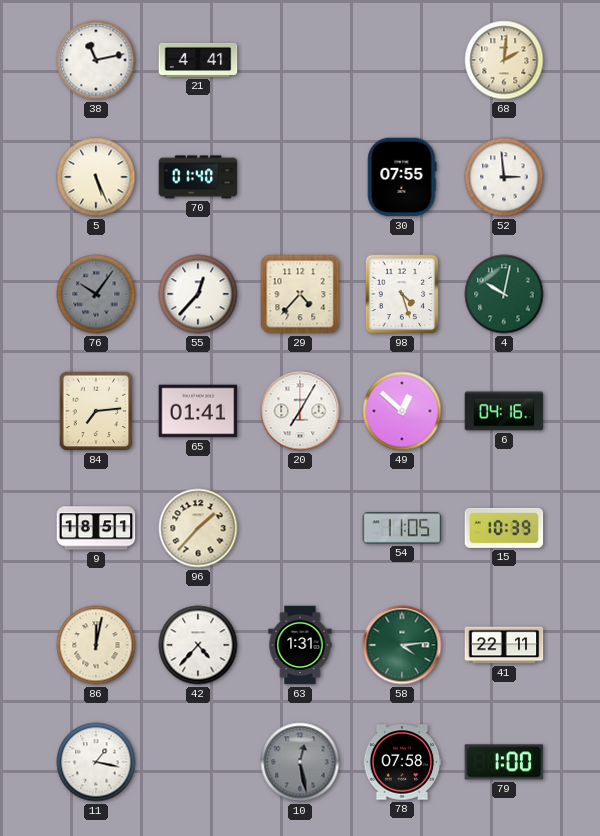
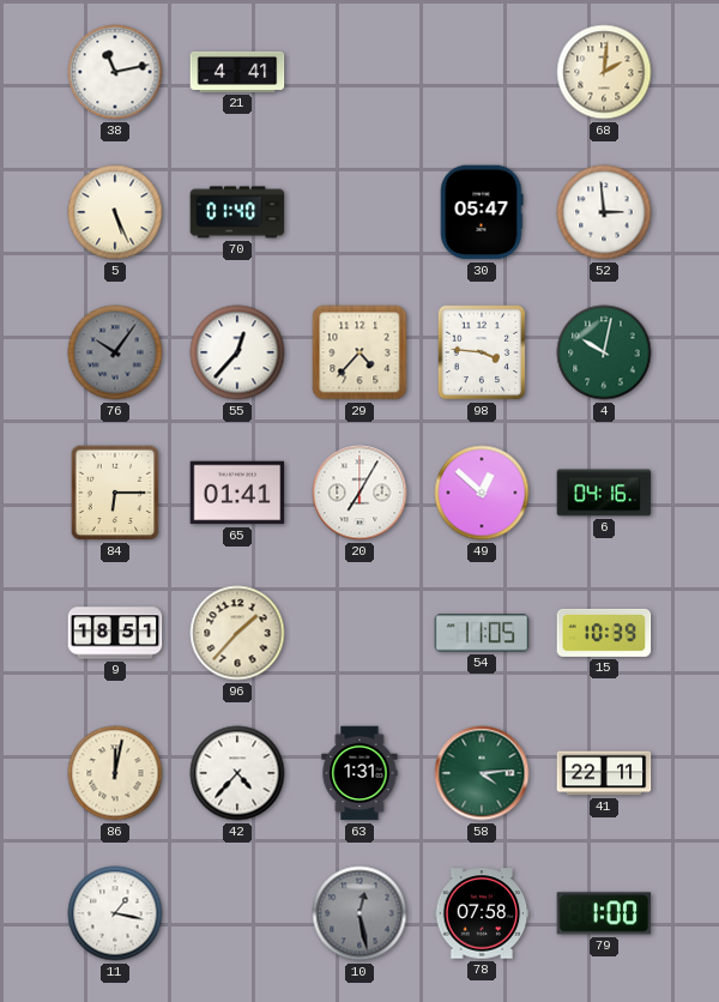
30: 07:55 -> 05:47
98: 4:27 -> 3:46
84: 7:14 -> 6:15
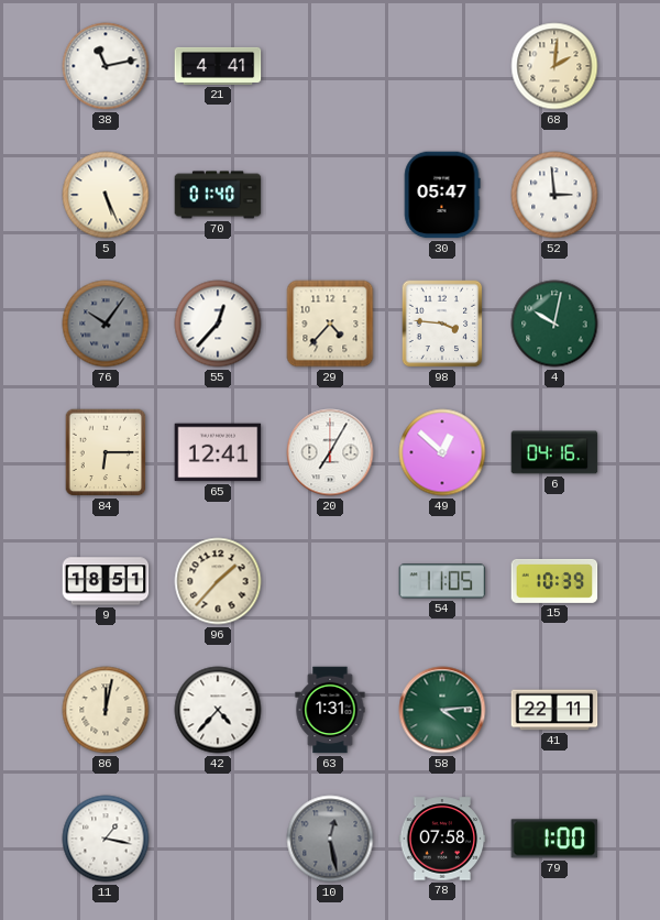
65: 01:41 -> 12:41
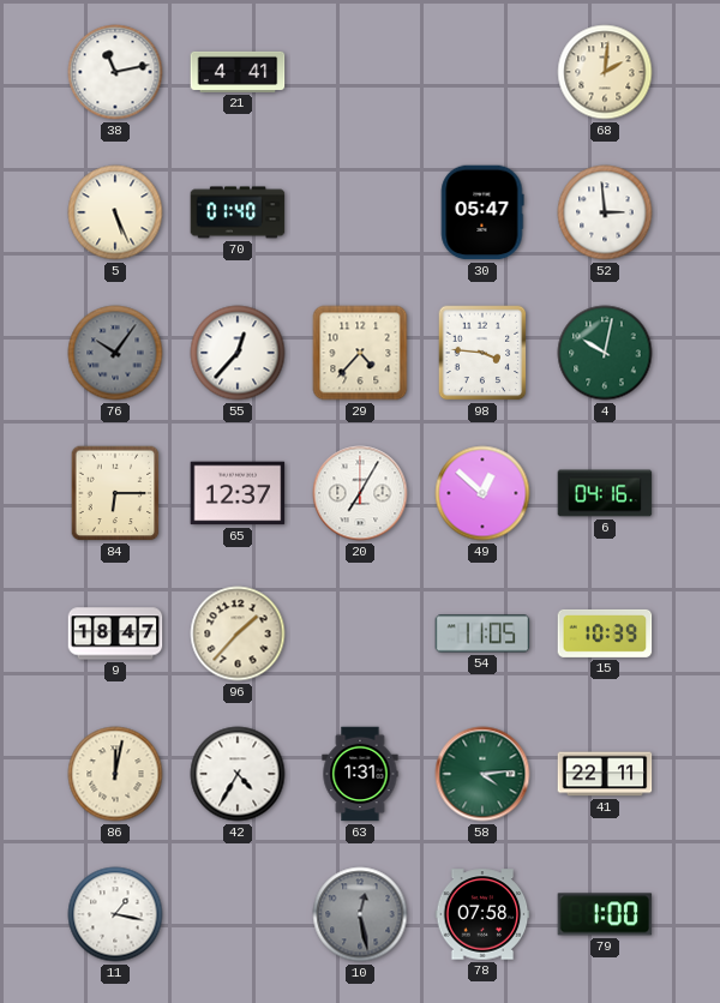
65: 12:41 -> 12:37
9: 18:51 -> 18:47
42: 4:37 -> 4:35
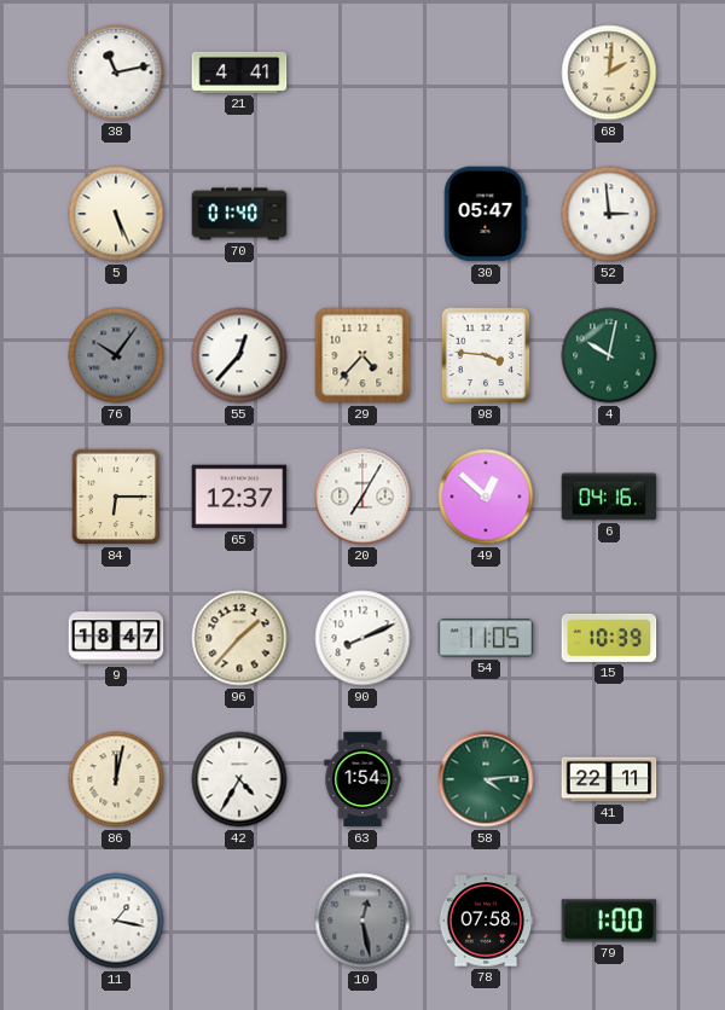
90: none -> 8:11
63: 1:31 -> 1:54
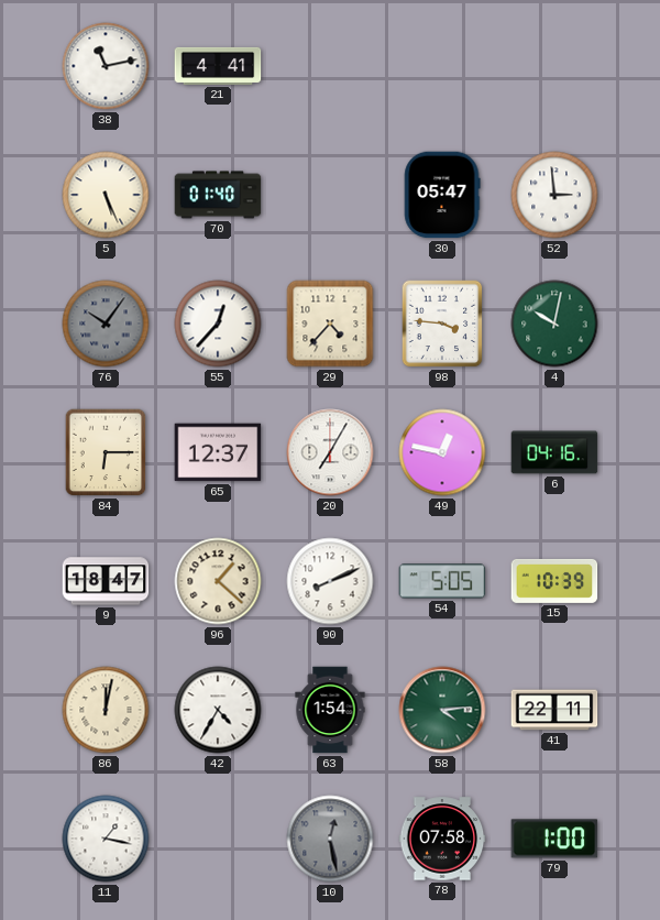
68: 2:01 -> none
49: 12:52 -> 12:47
96: 1:37 -> 1:22
54: 11:05 -> 5:05
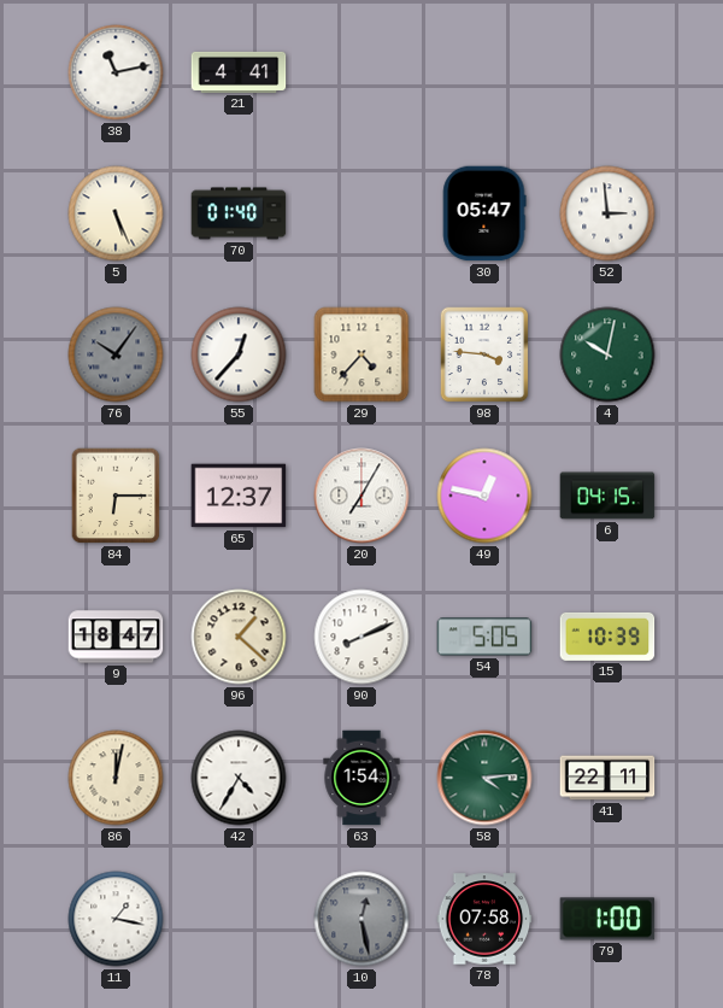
6: 04:16 -> 04:15
